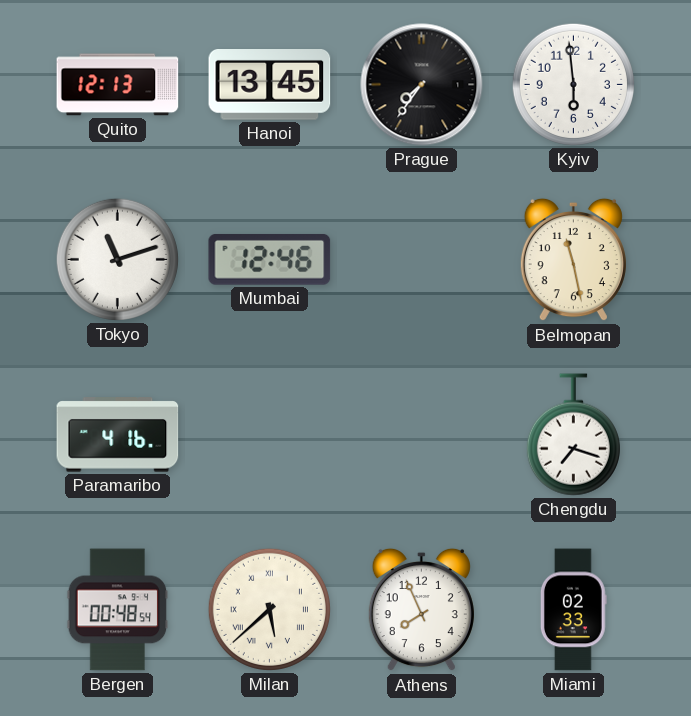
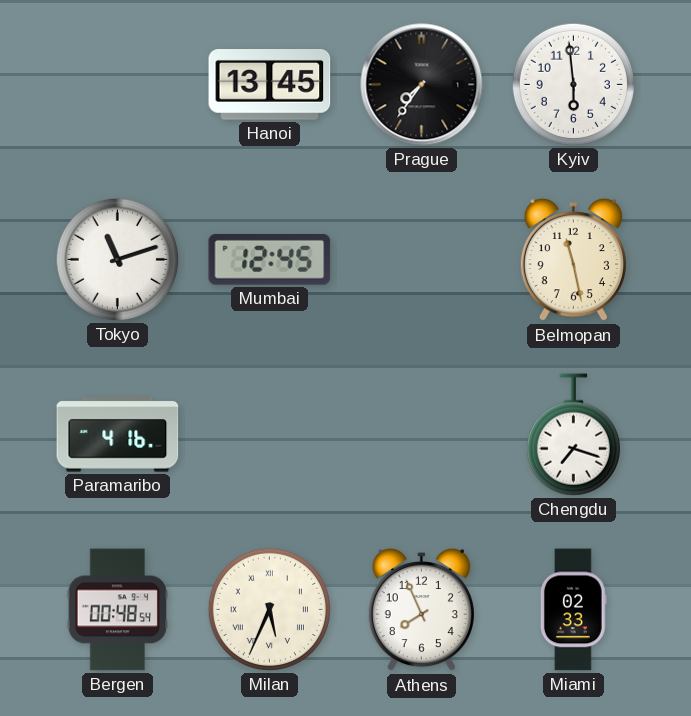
Quito: 12:13 -> none
Mumbai: 12:46 -> 12:45
Milan: 5:38 -> 5:34
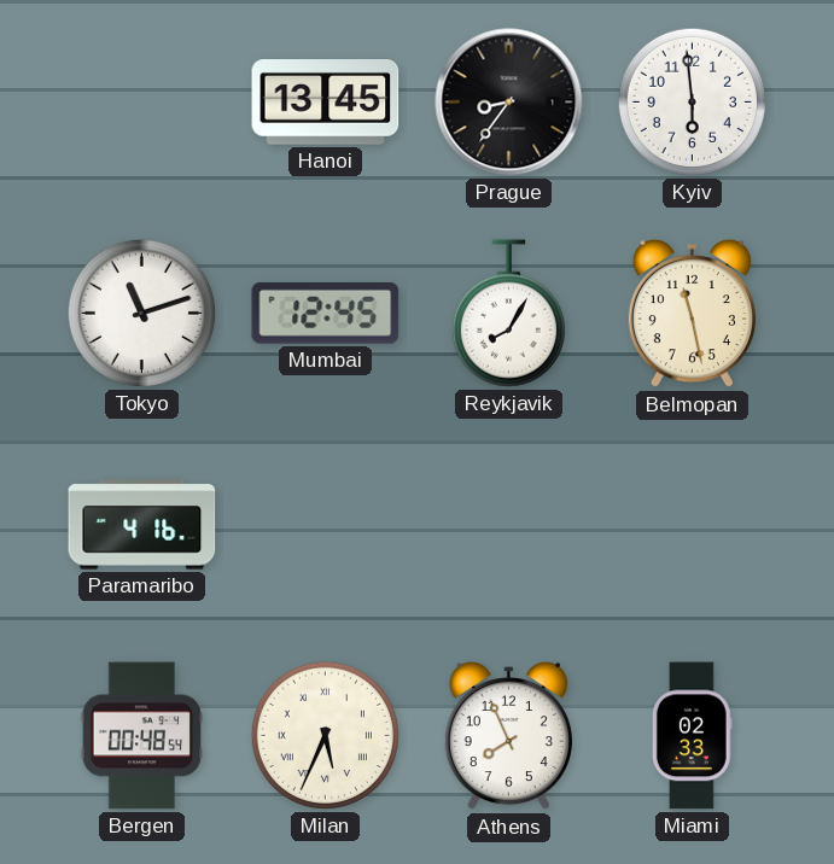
Prague: 7:36 -> 8:36
Reykjavik: none -> 8:05
Chengdu: 7:18 -> none
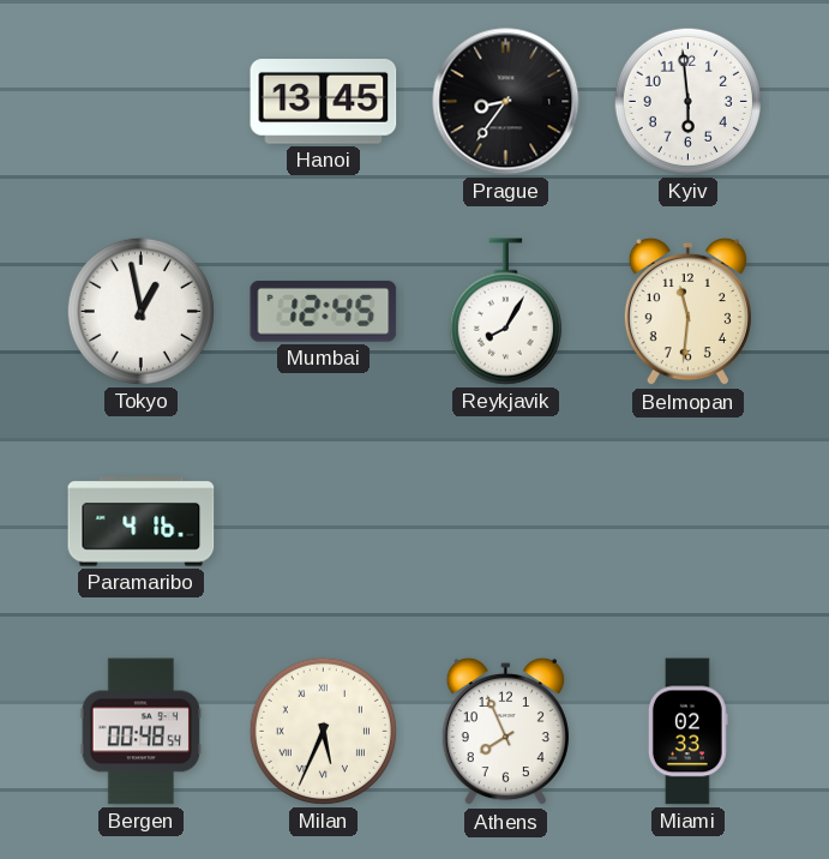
Tokyo: 11:12 -> 12:58
Belmopan: 11:28 -> 11:31
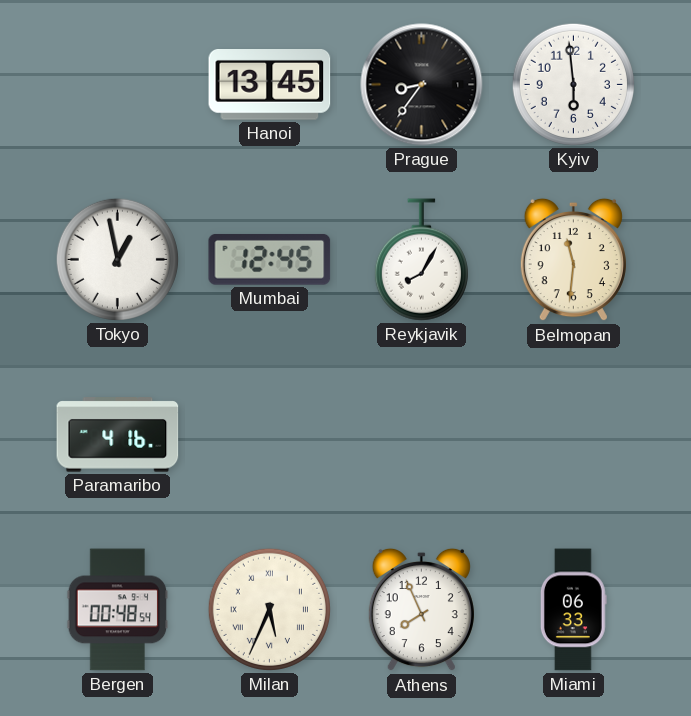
Miami: 02:33 -> 06:33
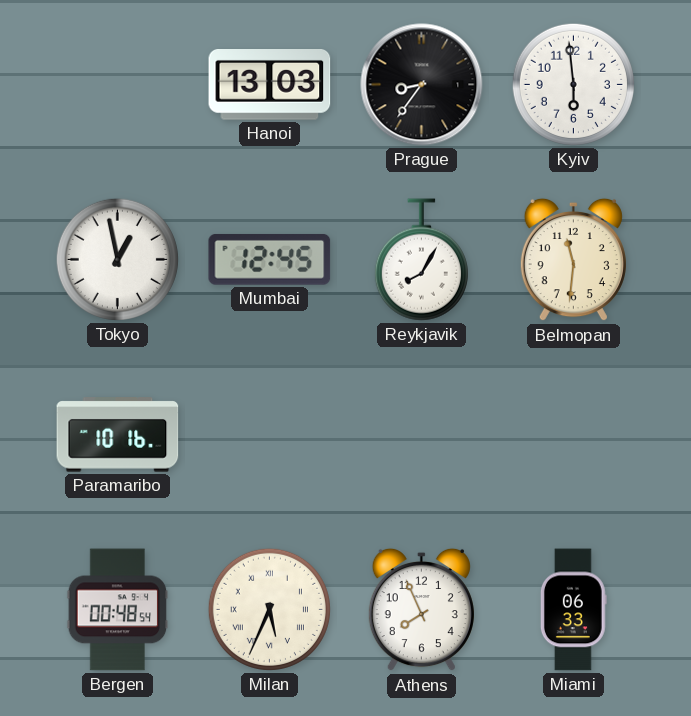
Hanoi: 13:45 -> 13:03
Paramaribo: 4:16 -> 10:16
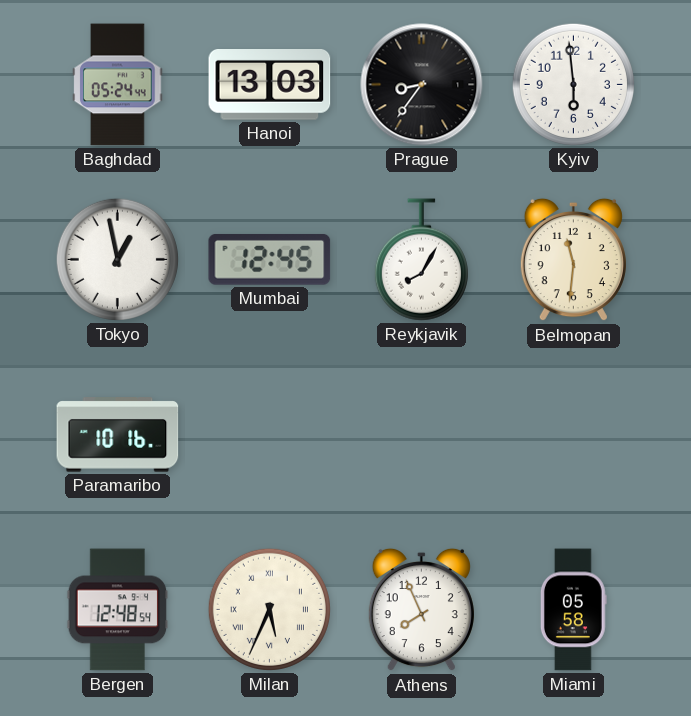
Baghdad: none -> 05:24
Bergen: 00:48 -> 12:48
Miami: 06:33 -> 05:58
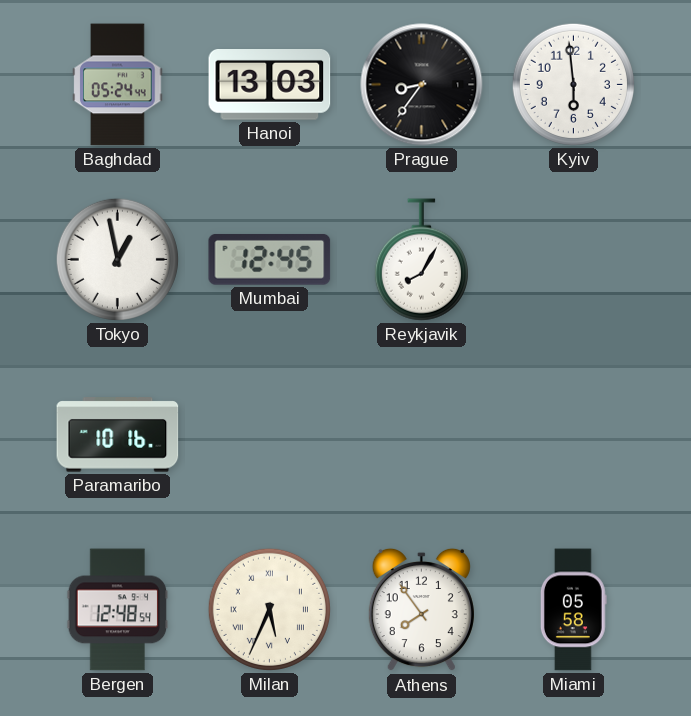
Belmopan: 11:31 -> none
Athens: 7:56 -> 7:54
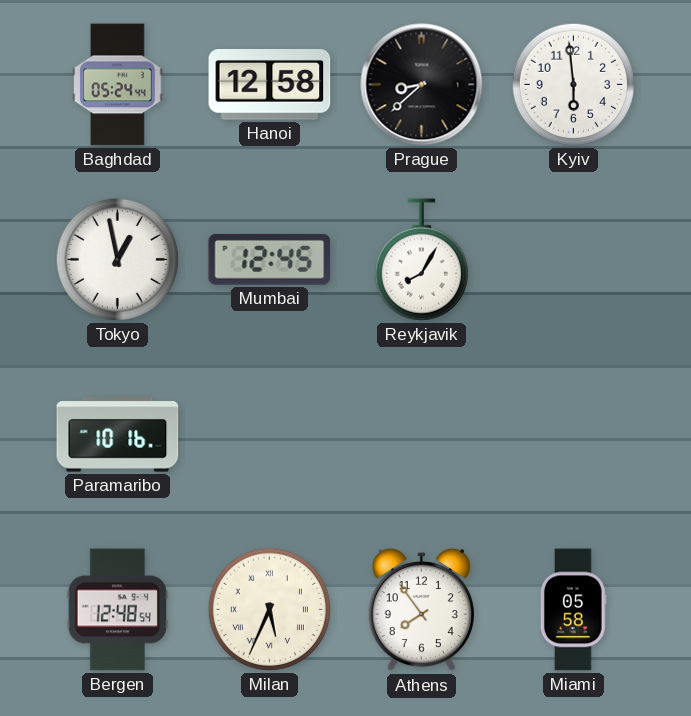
Hanoi: 13:03 -> 12:58
Prague: 8:36 -> 8:38
